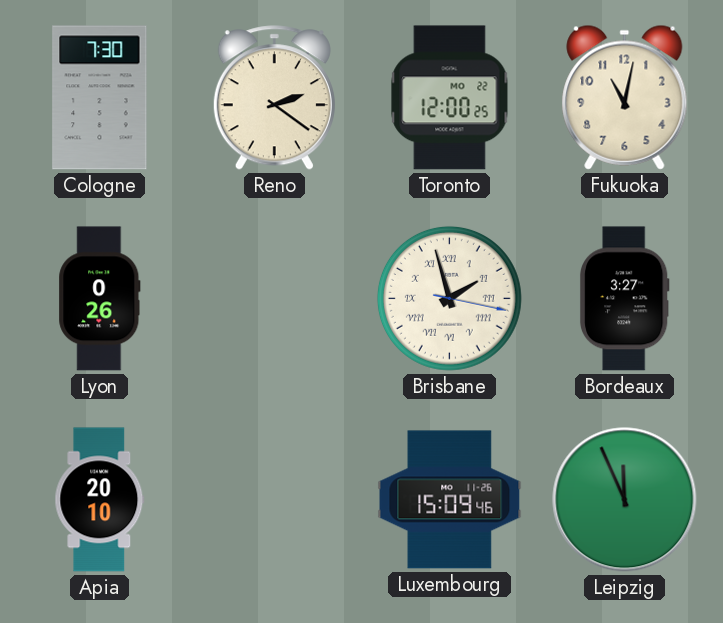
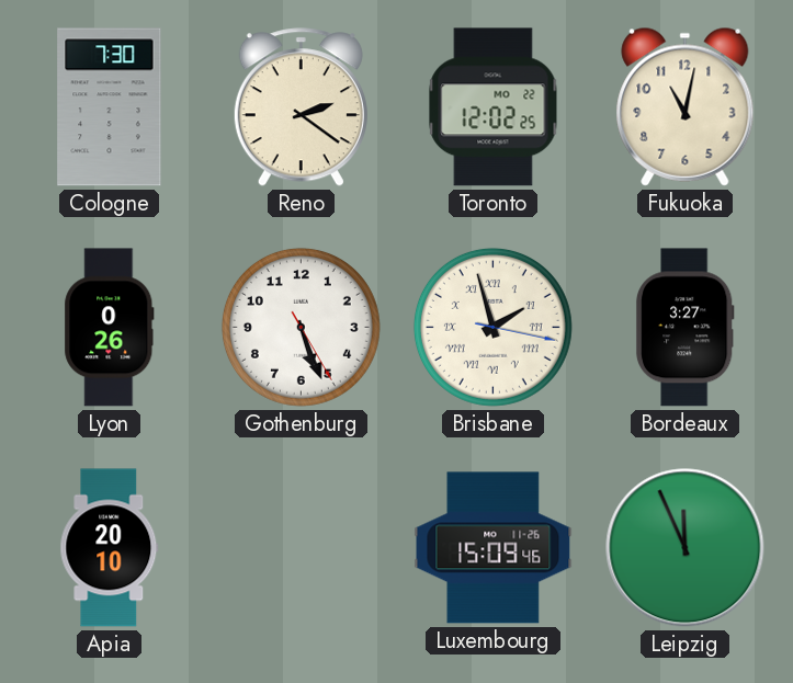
Toronto: 12:00 -> 12:02
Gothenburg: none -> 5:26
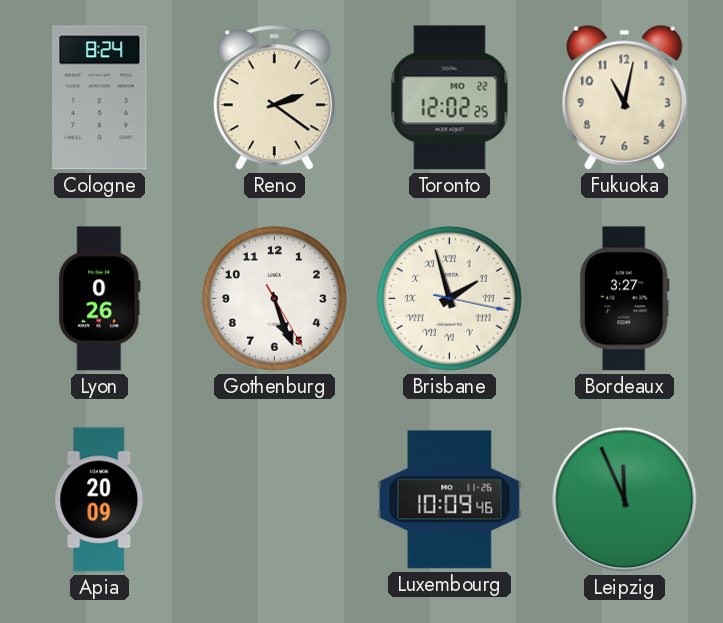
Cologne: 7:30 -> 8:24
Apia: 20:10 -> 20:09
Luxembourg: 15:09 -> 10:09
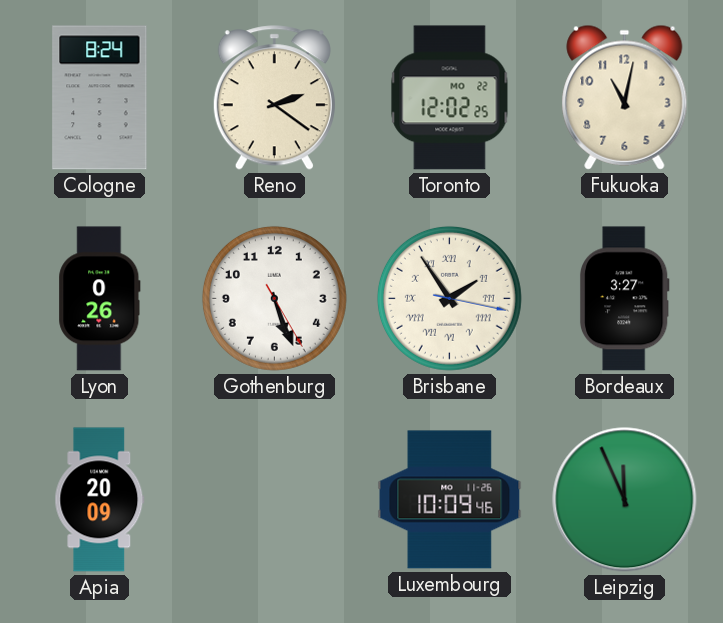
Brisbane: 1:57 -> 1:54
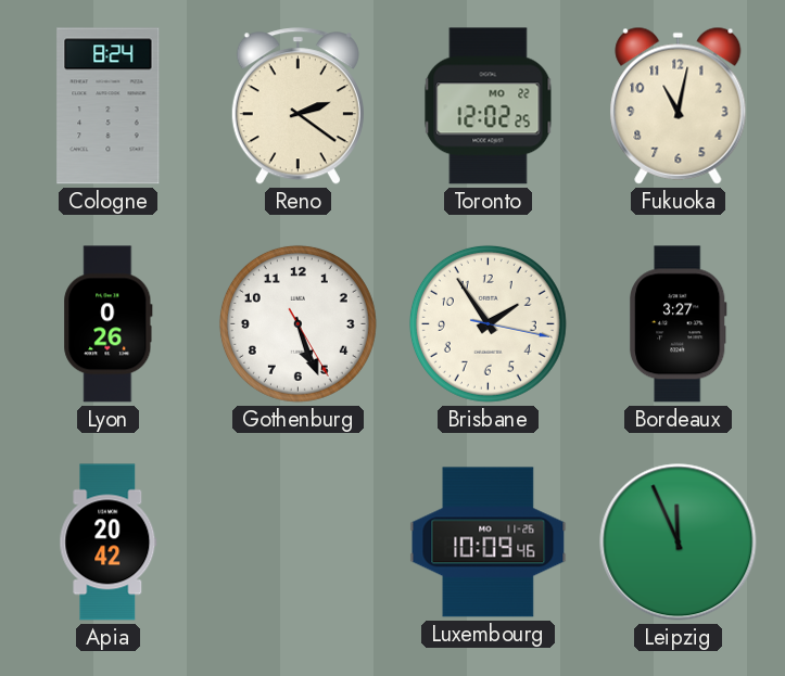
Brisbane numerals: Roman -> Arabic
Apia: 20:09 -> 20:42
